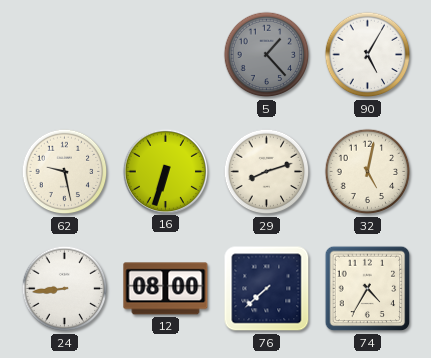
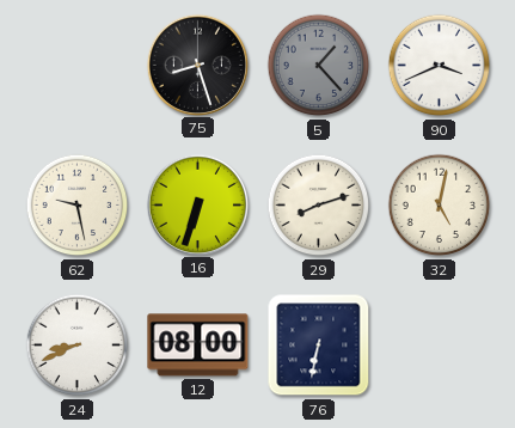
75: none -> 8:27
90: 5:05 -> 3:41
24: 8:44 -> 8:41
76: 7:38 -> 6:32
74: 4:35 -> none
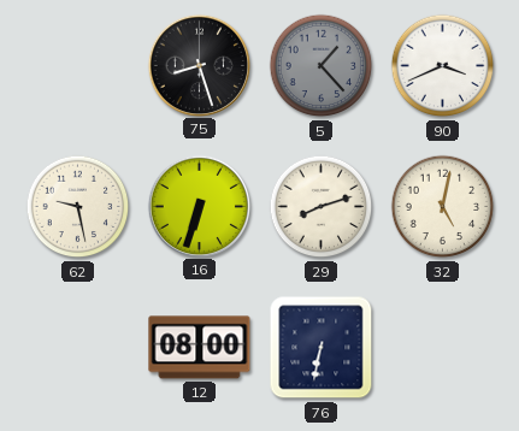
24: 8:41 -> none
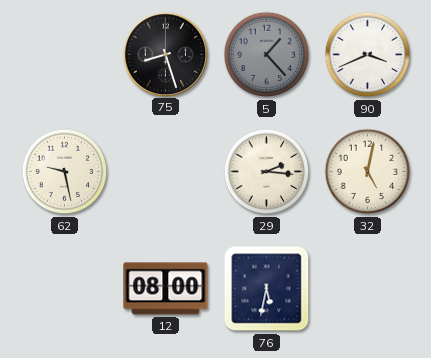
16: 6:33 -> none
29: 8:12 -> 2:16
76: 6:32 -> 5:32
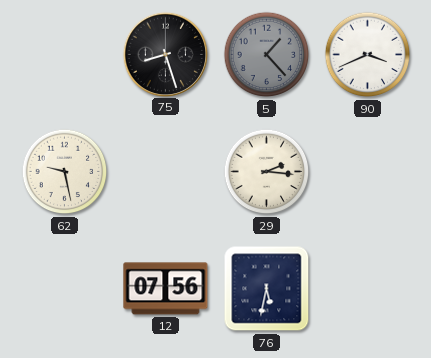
32: 5:02 -> none
12: 08:00 -> 07:56
